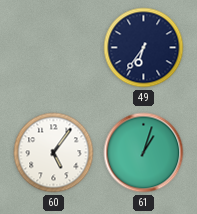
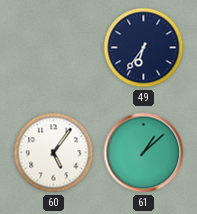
61: 1:03 -> 1:08
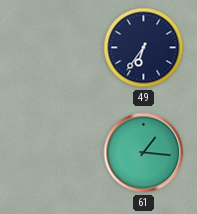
60: 5:06 -> none
61: 1:08 -> 1:16
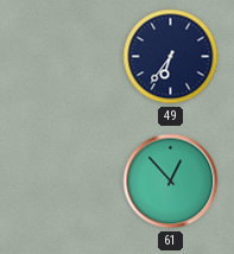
61: 1:16 -> 12:53
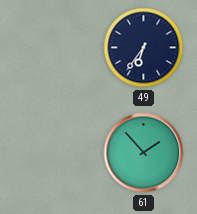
61: 12:53 -> 1:53
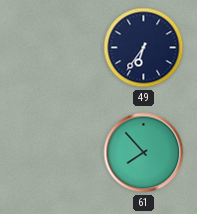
61: 1:53 -> 7:53
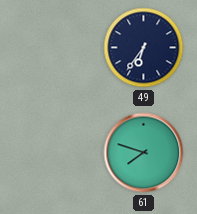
61: 7:53 -> 7:48
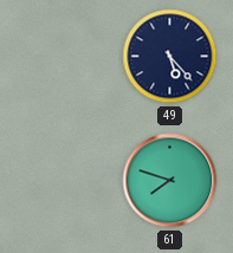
49: 6:36 -> 5:23
